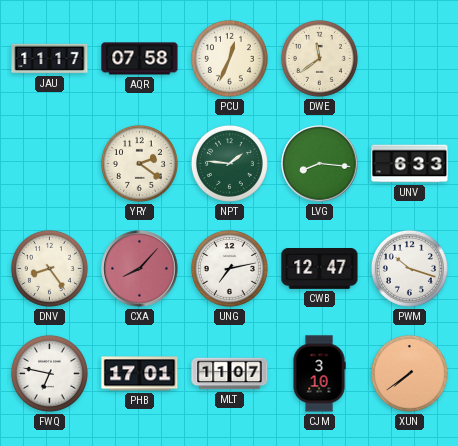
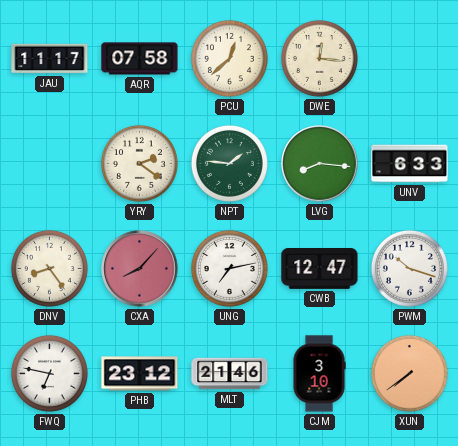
PCU: 12:34 -> 12:38
DWE: 11:39 -> 12:16
PHB: 17:01 -> 23:12
MLT: 11:07 -> 21:46
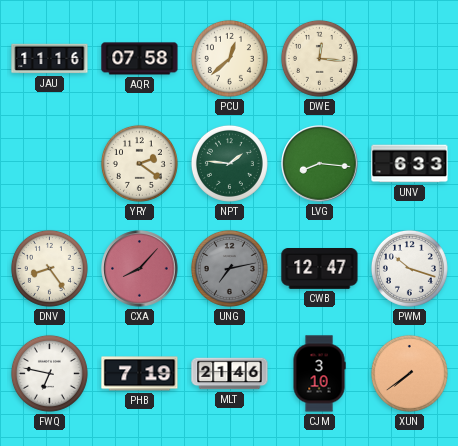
JAU: 11:17 -> 11:16
UNG dial: white -> grey
PHB: 23:12 -> 7:19
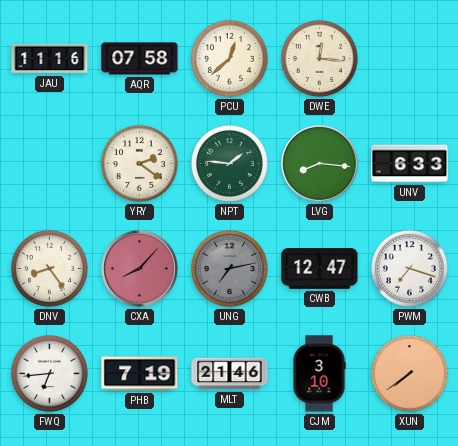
PWM: 10:18 -> 7:18
FWQ: 6:47 -> 6:44
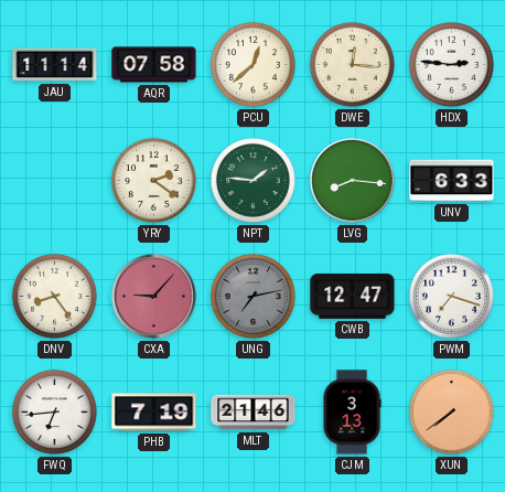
JAU: 11:16 -> 11:14
HDX: none -> 2:46
CXA: 8:07 -> 9:07
CJM: 3:10 -> 3:13
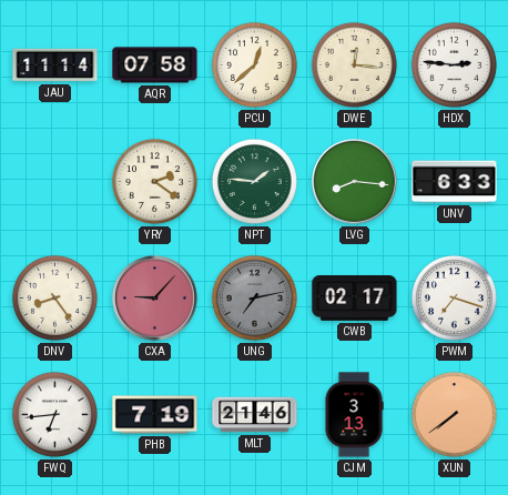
CWB: 12:47 -> 02:17
